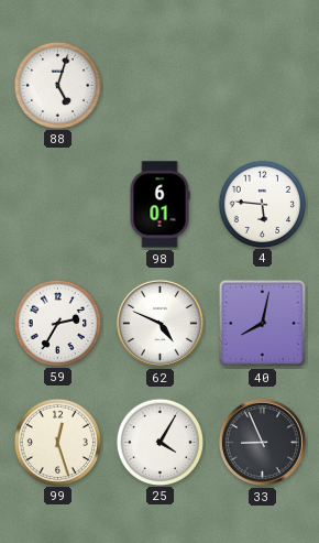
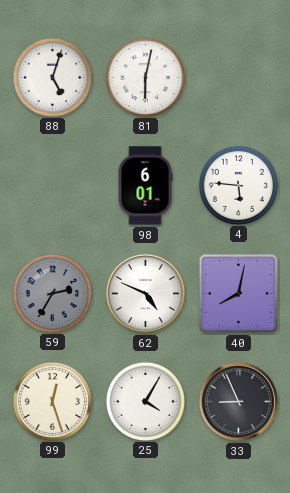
81: none -> 6:02
59 dial: white -> grey
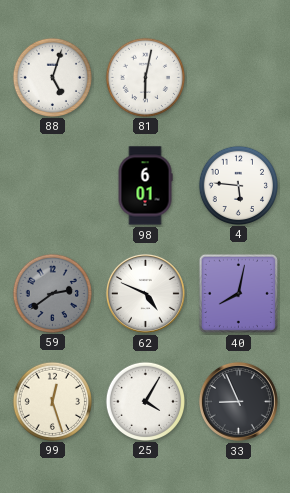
59: 2:35 -> 2:39
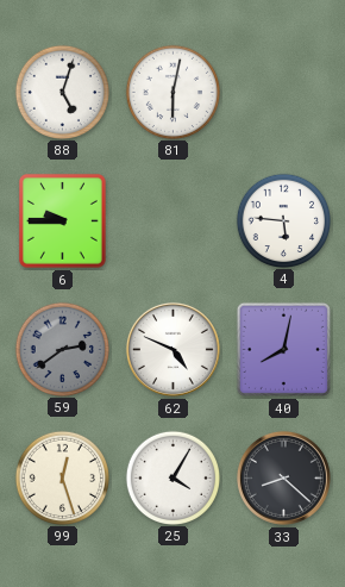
6: none -> 9:45
98: 6:01 -> none
33: 8:56 -> 8:22
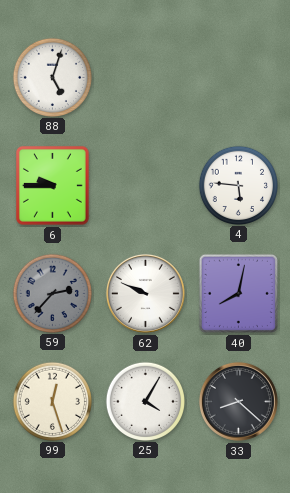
81: 6:02 -> none
59: 2:39 -> 2:37
62: 4:49 -> 9:49
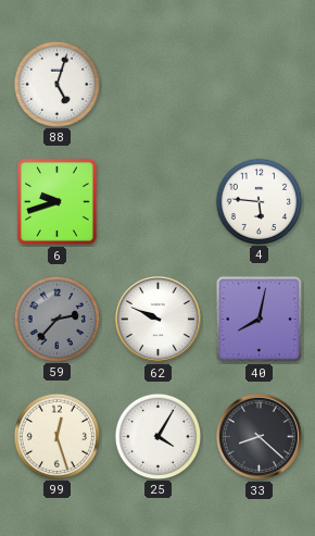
6: 9:45 -> 9:42
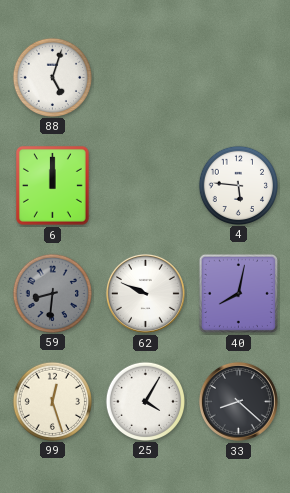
6: 9:42 -> 12:00
59: 2:37 -> 8:31
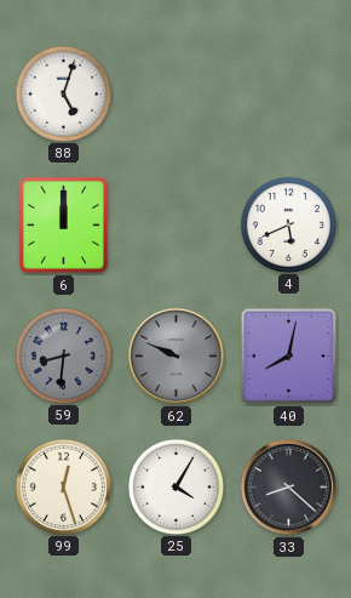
4: 5:46 -> 5:41
62 dial: white -> grey
